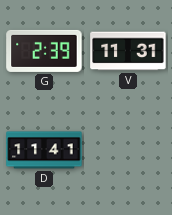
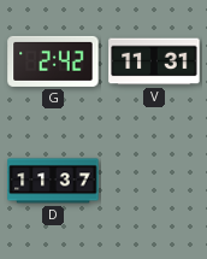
G: 2:39 -> 2:42
D: 11:41 -> 11:37
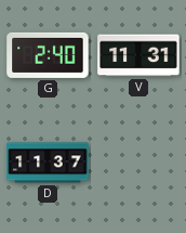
G: 2:42 -> 2:40
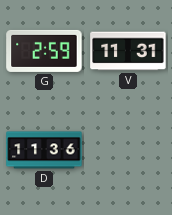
G: 2:40 -> 2:59
D: 11:37 -> 11:36
